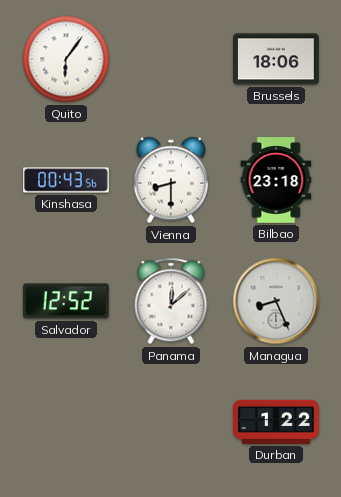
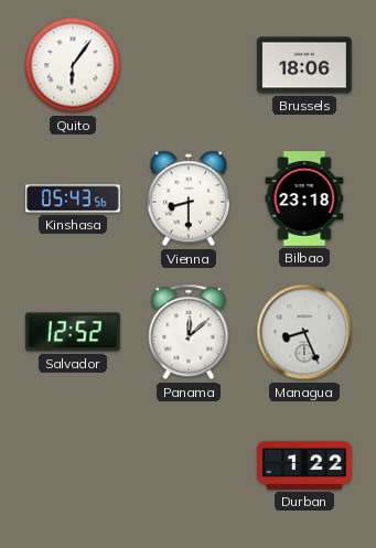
Kinshasa: 00:43 -> 05:43
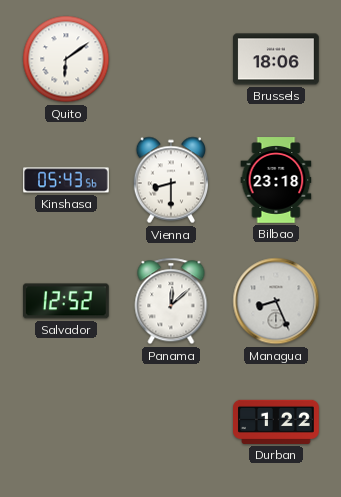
Quito: 6:06 -> 6:09
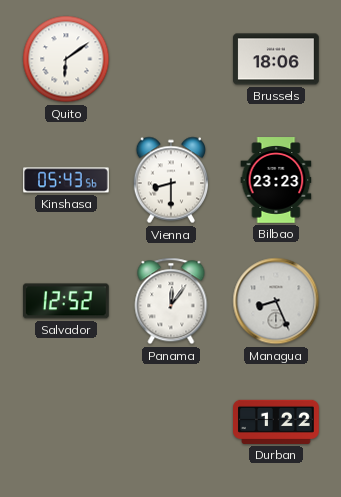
Bilbao: 23:18 -> 23:23
Panama: 12:08 -> 12:06
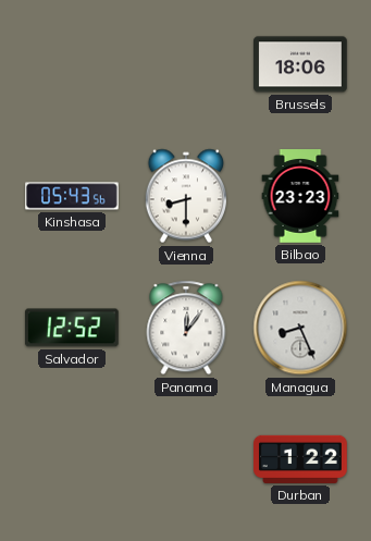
Quito: 6:09 -> none
